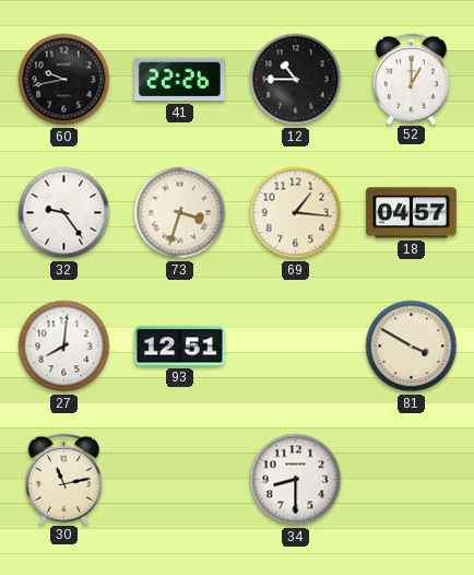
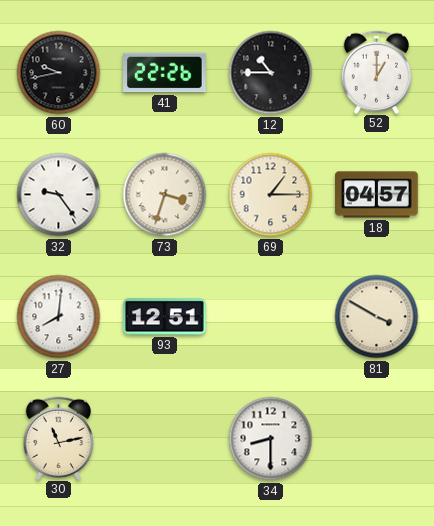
69: 1:16 -> 1:15
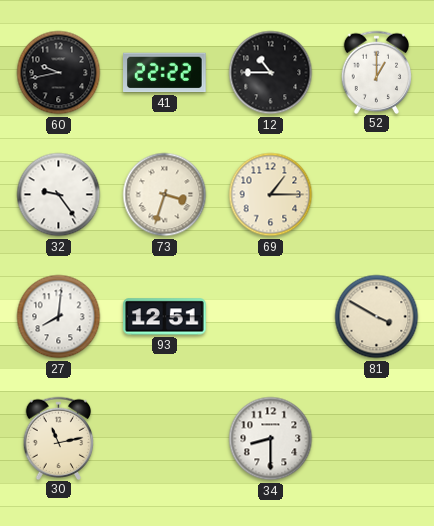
41: 22:26 -> 22:22
18: 04:57 -> none
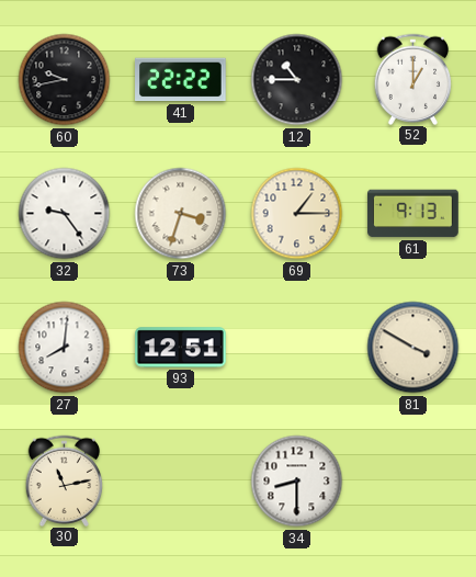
61: none -> 9:13
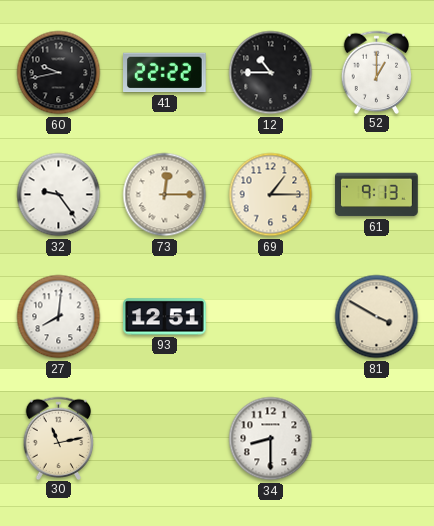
73: 3:33 -> 12:15
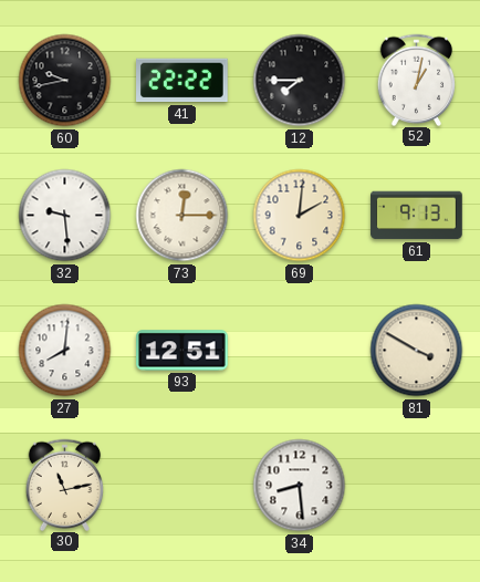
12: 10:45 -> 7:45
52: 1:00 -> 1:02
32: 9:24 -> 9:29
69: 1:15 -> 2:01
34: 8:30 -> 8:29
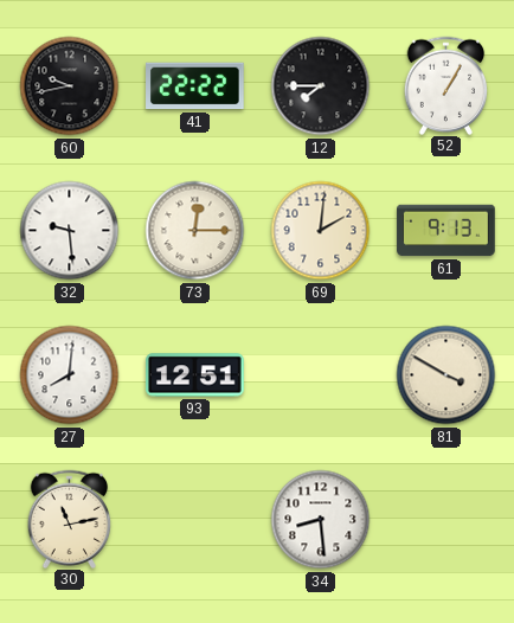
52: 1:02 -> 1:05
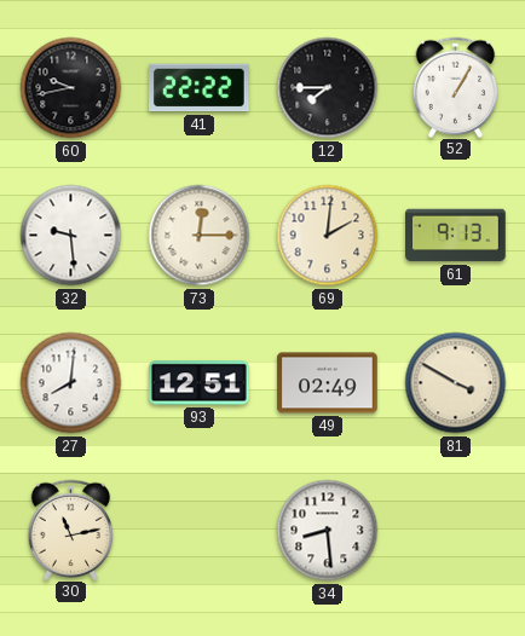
49: none -> 02:49
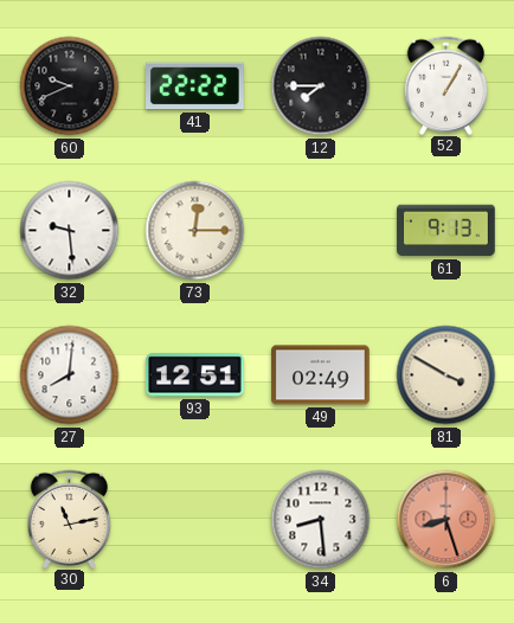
60: 9:43 -> 9:41
69: 2:01 -> none
6: none -> 8:27
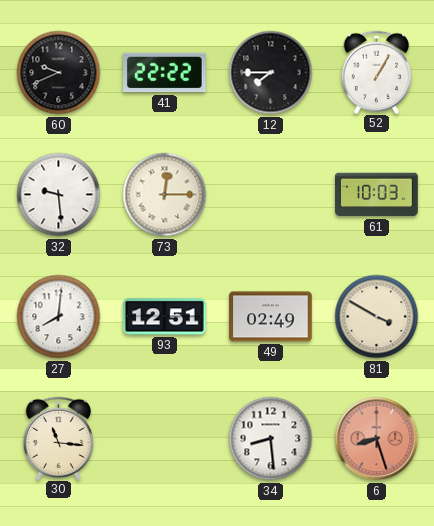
61: 9:13 -> 10:03
30: 11:13 -> 11:16
